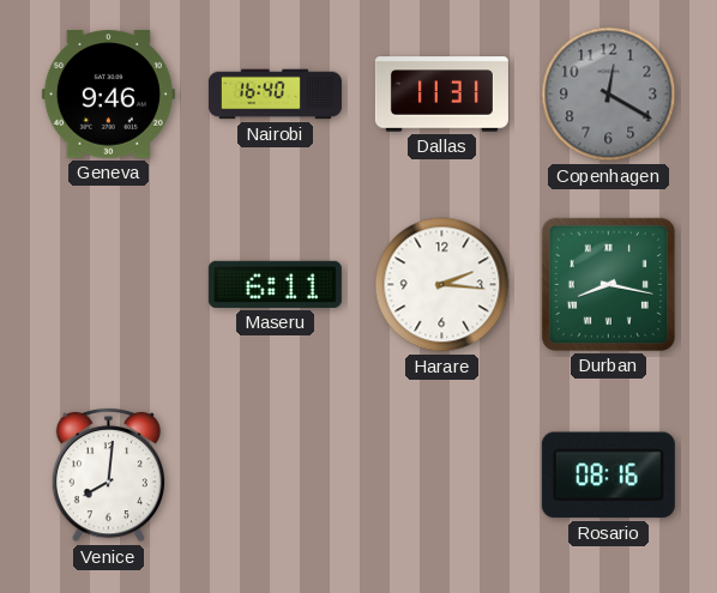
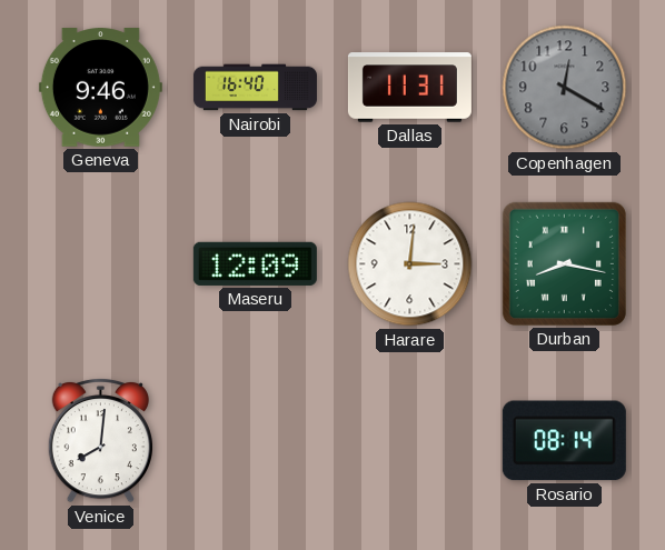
Maseru: 6:11 -> 12:09
Harare: 2:16 -> 3:01
Rosario: 08:16 -> 08:14
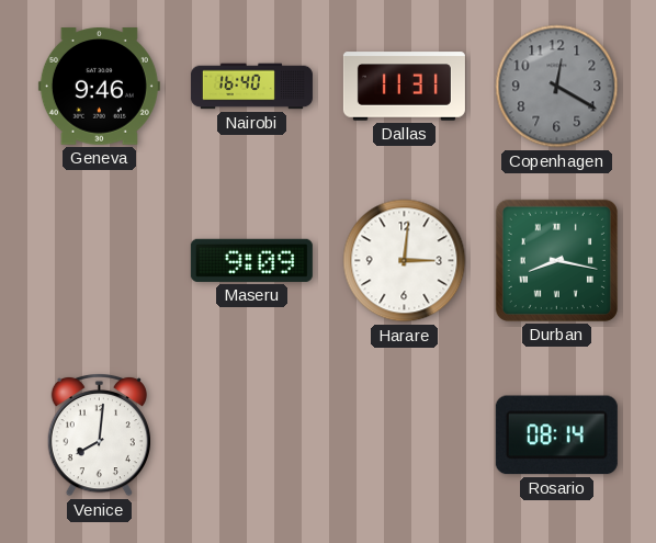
Maseru: 12:09 -> 9:09
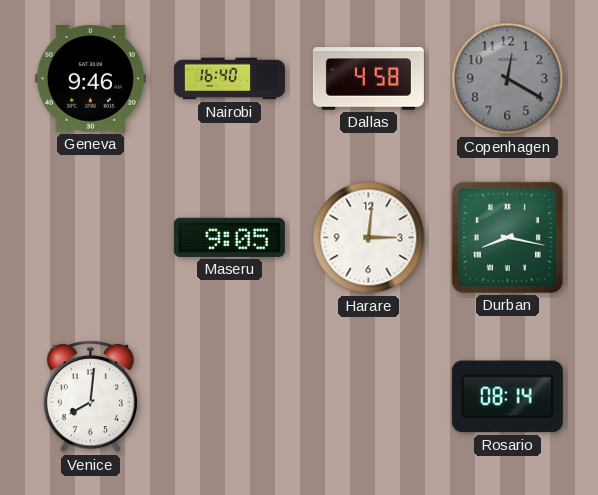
Dallas: 11:31 -> 4:58
Maseru: 9:09 -> 9:05
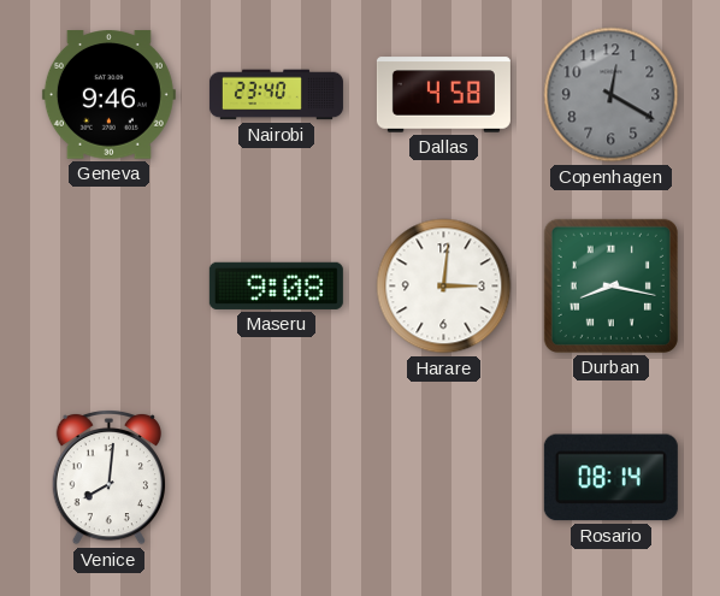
Nairobi: 16:40 -> 23:40
Maseru: 9:05 -> 9:08
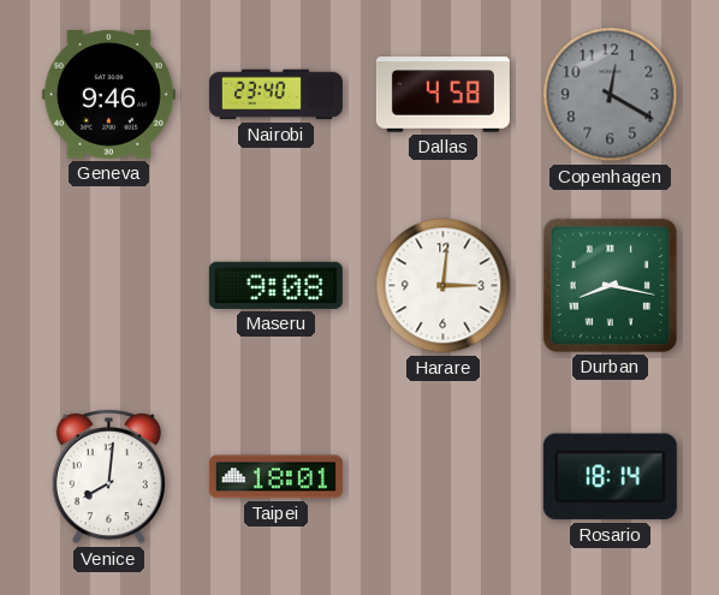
Taipei: none -> 18:01
Rosario: 08:14 -> 18:14
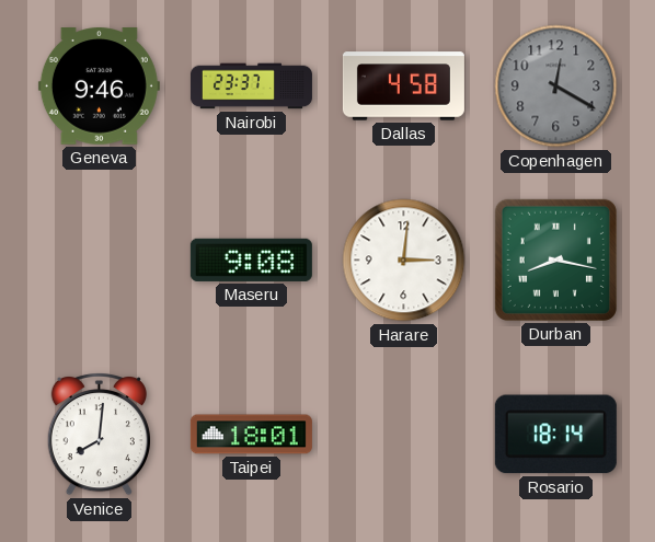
Nairobi: 23:40 -> 23:37
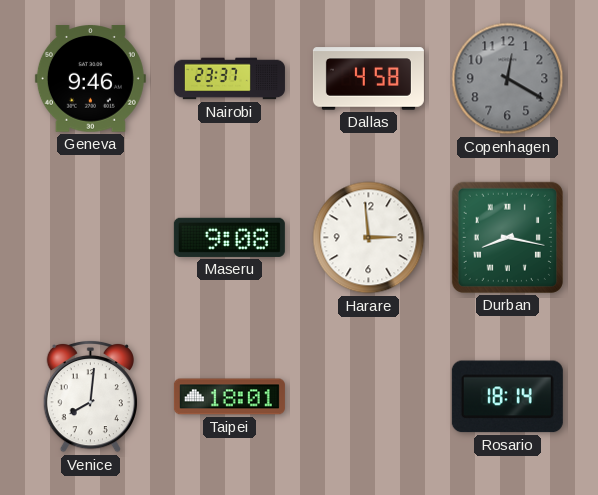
Harare: 3:01 -> 2:59
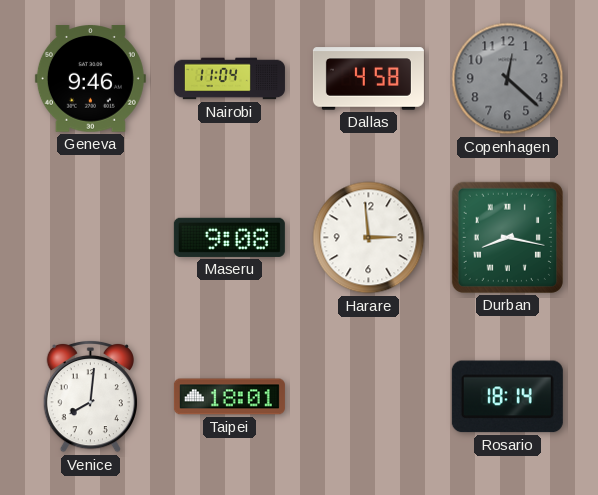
Nairobi: 23:37 -> 11:04
Copenhagen: 12:20 -> 12:22
